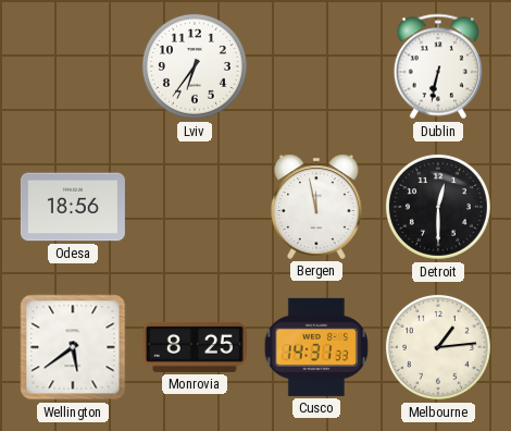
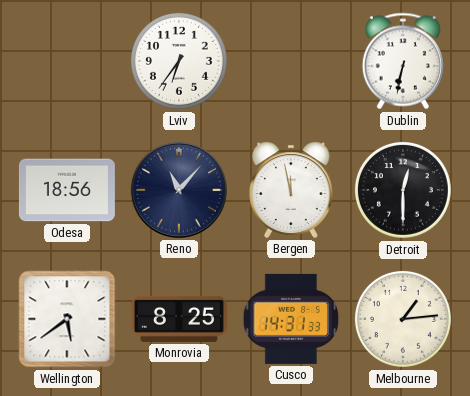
Reno: none -> 11:07
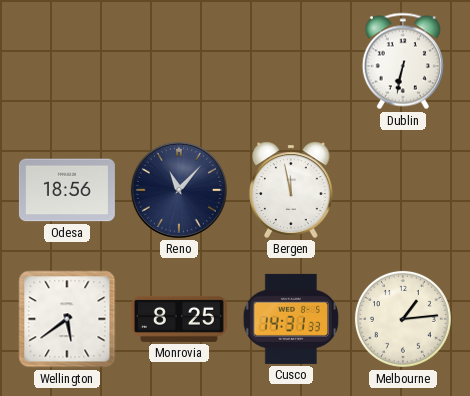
Lviv: 6:36 -> none
Detroit: 12:30 -> none
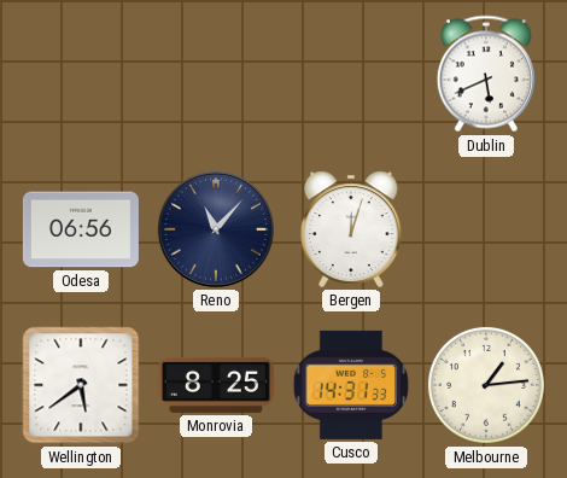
Dublin: 6:32 -> 5:41
Odesa: 18:56 -> 06:56
Bergen: 11:58 -> 12:03
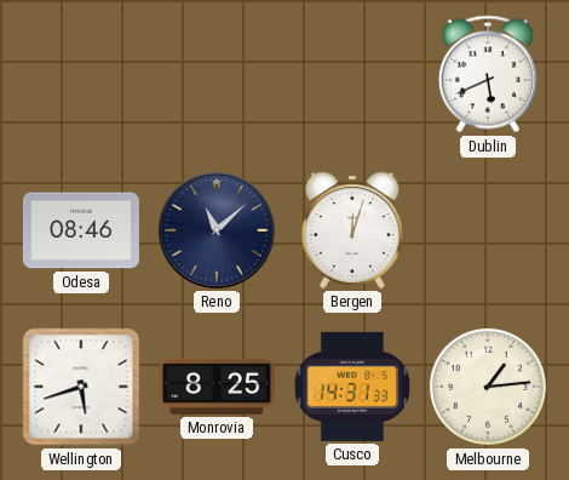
Odesa: 06:56 -> 08:46
Reno: 11:07 -> 11:08
Wellington: 5:39 -> 5:42
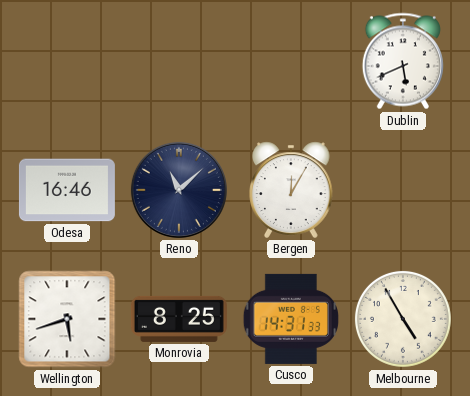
Odesa: 08:46 -> 16:46
Bergen: 12:03 -> 12:05
Melbourne: 1:14 -> 4:55
